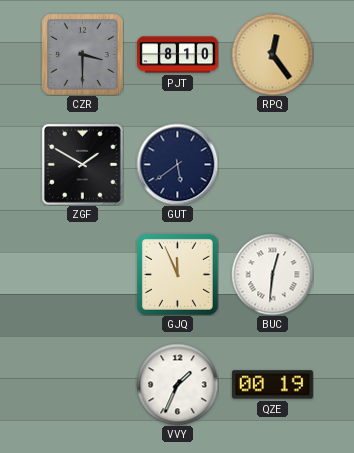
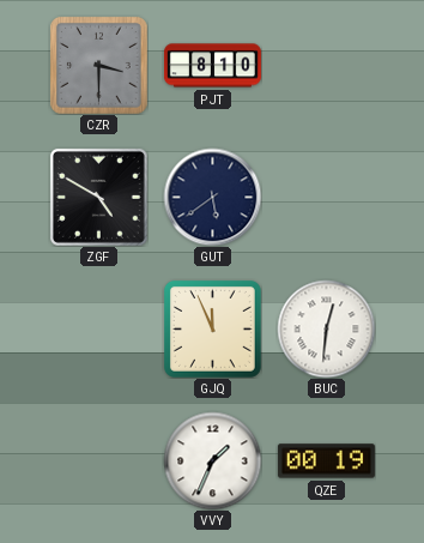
RPQ: 12:24 -> none
ZGF: 1:50 -> 4:50
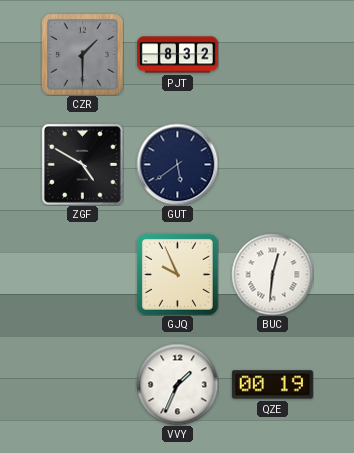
CZR: 3:30 -> 1:30
PJT: 8:10 -> 8:32
GJQ: 11:56 -> 9:56
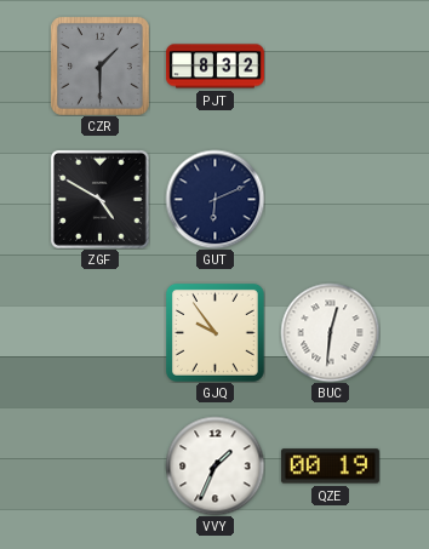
GUT: 5:39 -> 6:11
GJQ: 9:56 -> 9:54
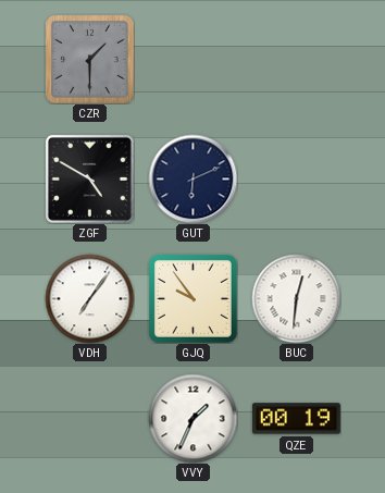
PJT: 8:32 -> none
VDH: none -> 7:06
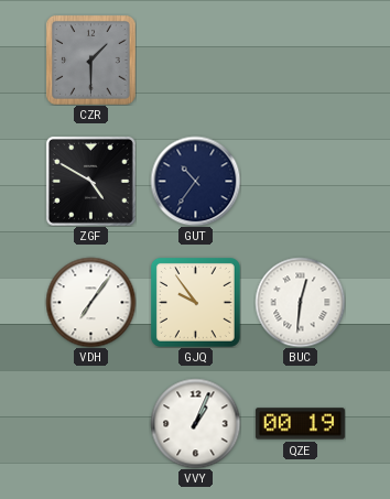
GUT: 6:11 -> 10:36
VVY: 1:34 -> 1:04
